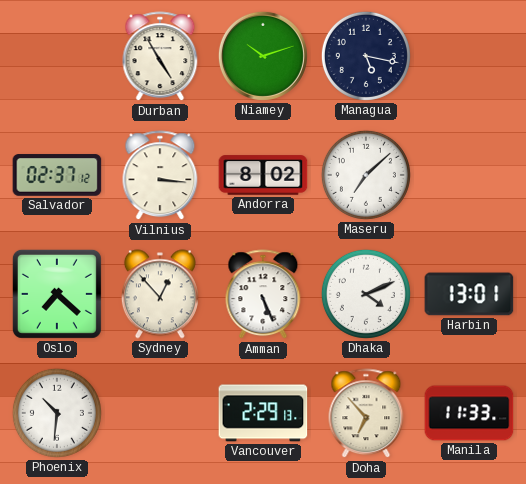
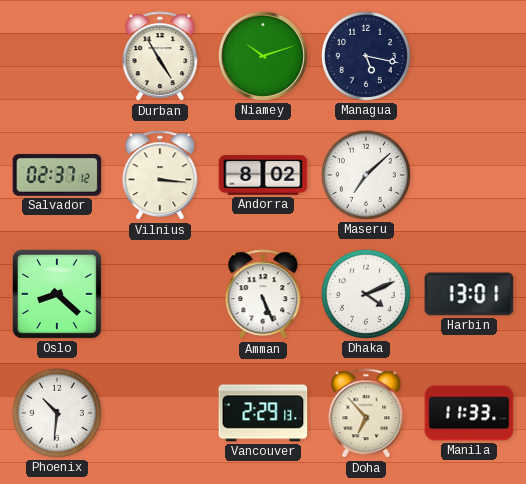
Oslo: 7:22 -> 8:22
Sydney: 12:53 -> none
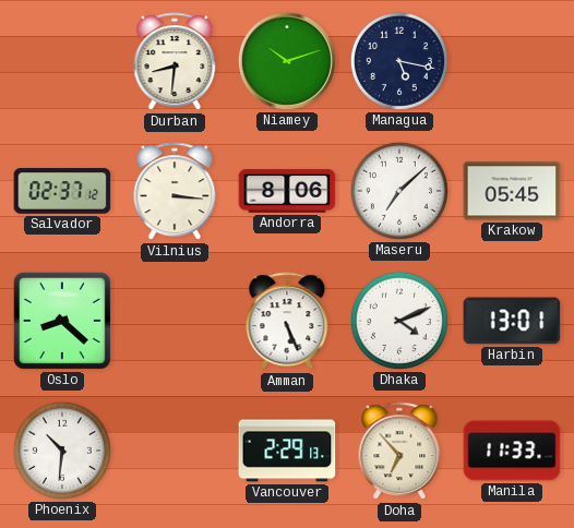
Durban: 4:55 -> 8:31
Andorra: 8:02 -> 8:06
Krakow: none -> 05:45
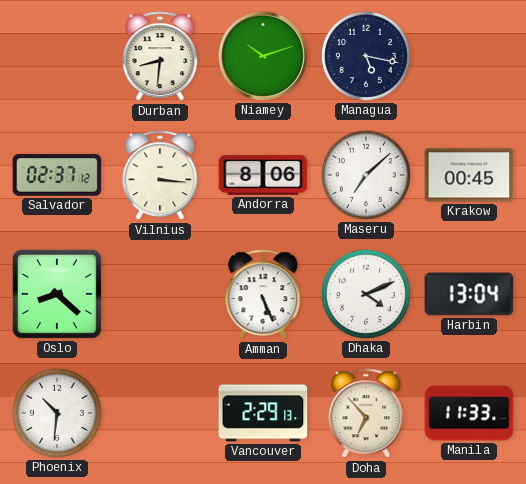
Krakow: 05:45 -> 00:45
Harbin: 13:01 -> 13:04
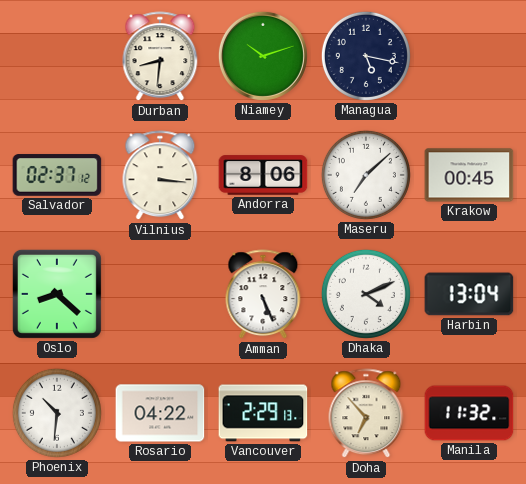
Rosario: none -> 04:22
Manila: 11:33 -> 11:32
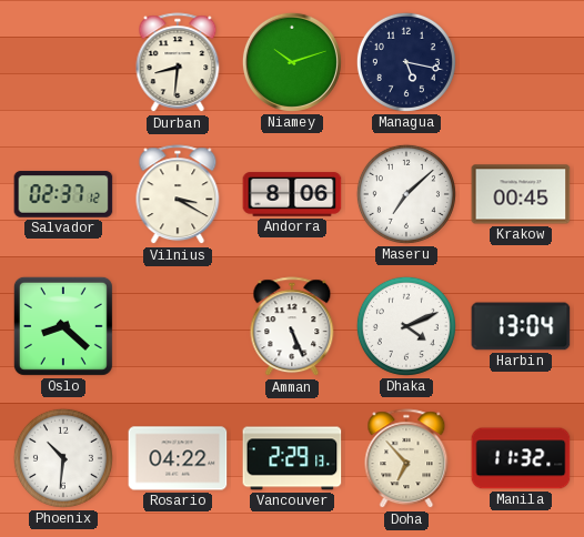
Vilnius: 3:16 -> 3:20
